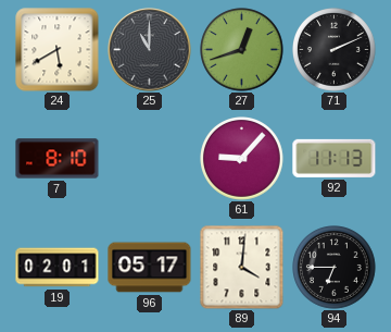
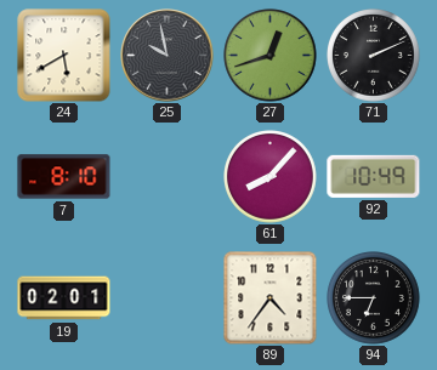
25: 11:00 -> 9:58
61: 9:07 -> 8:07
92: 11:13 -> 10:49
96: 05:17 -> none
89: 4:01 -> 4:36
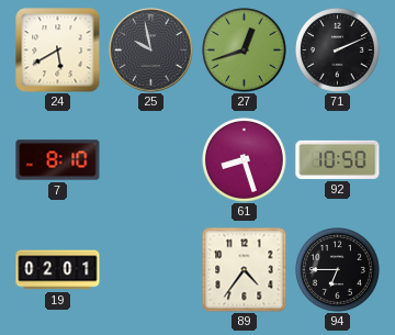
61: 8:07 -> 8:27
92: 10:49 -> 10:50
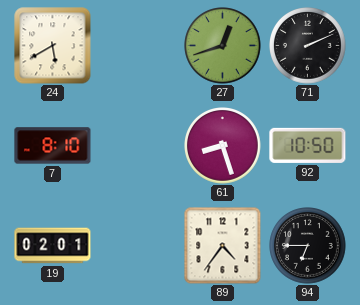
25: 9:58 -> none
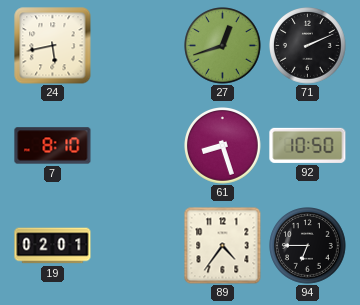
24: 5:40 -> 5:43
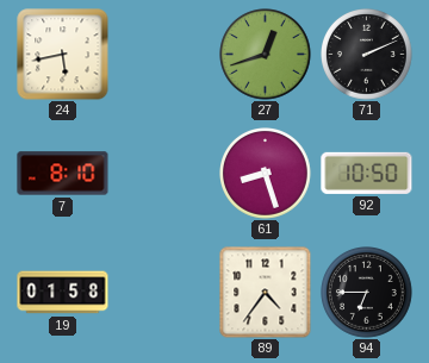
19: 02:01 -> 01:58
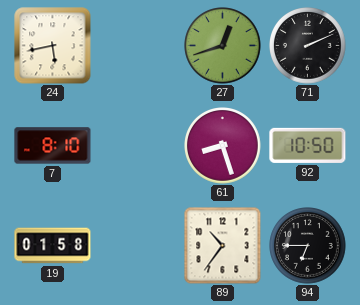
89: 4:36 -> 10:36
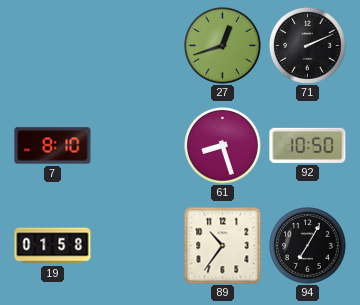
24: 5:43 -> none
94: 6:45 -> 7:05
